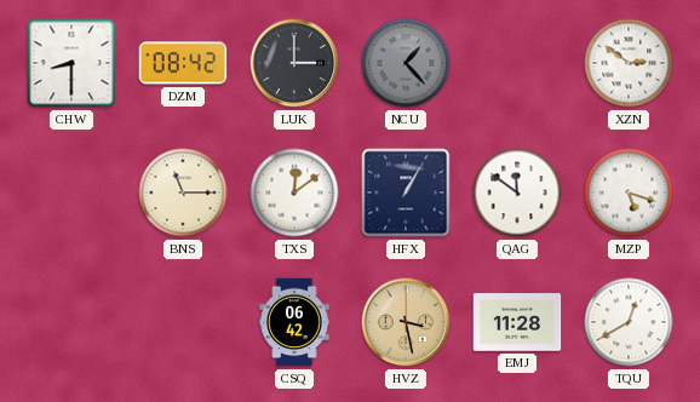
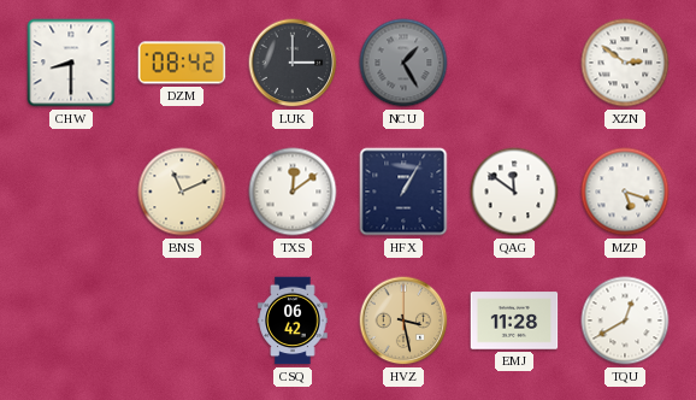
NCU: 1:23 -> 1:25
BNS: 11:15 -> 11:11
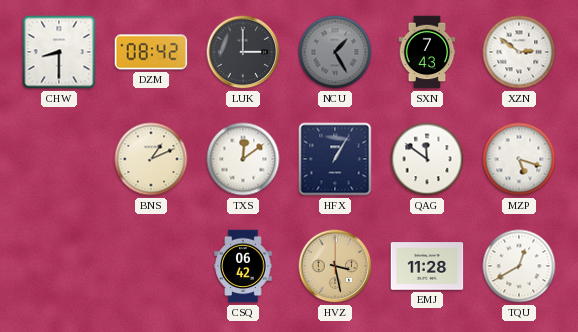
SXN: none -> 7:43
BNS: 11:11 -> 1:11
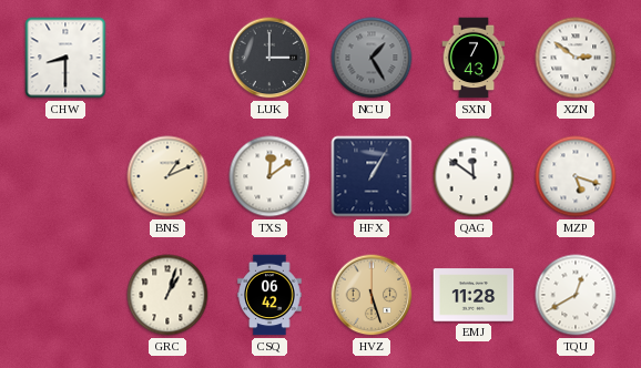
DZM: 08:42 -> none
GRC: none -> 1:03
HVZ: 3:28 -> 5:27
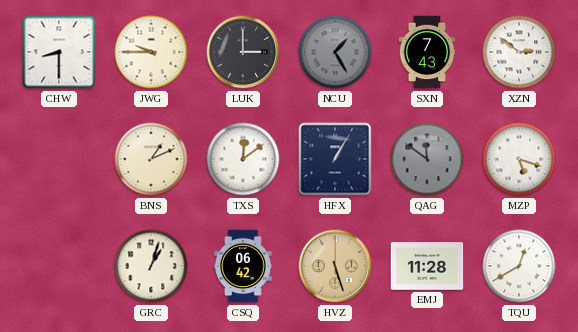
JWG: none -> 9:45
QAG dial: white -> grey
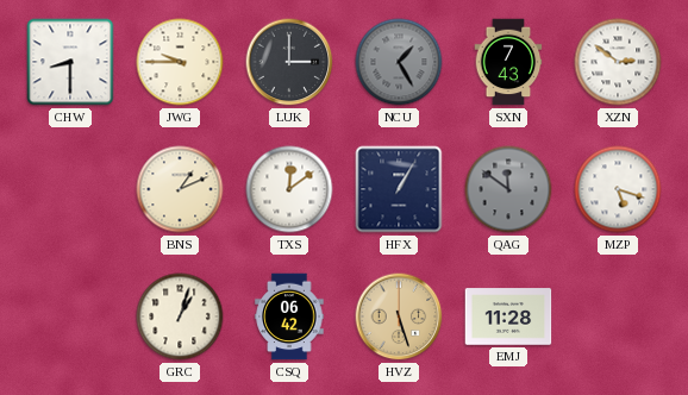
TQU: 12:40 -> none
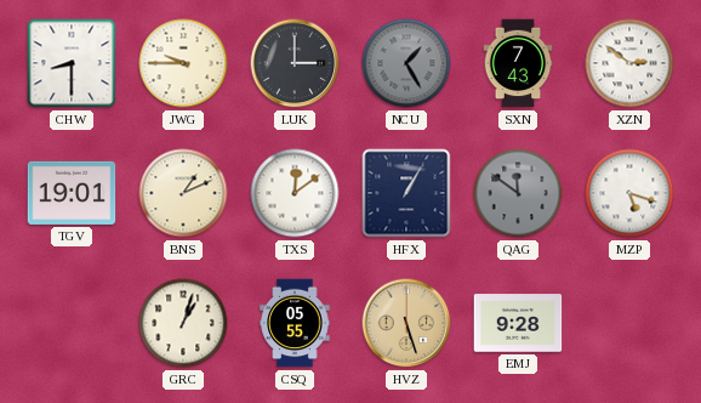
TGV: none -> 19:01
CSQ: 06:42 -> 05:55
EMJ: 11:28 -> 9:28
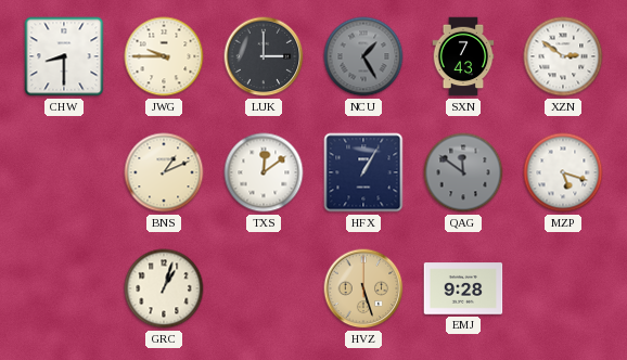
TGV: 19:01 -> none
CSQ: 05:55 -> none
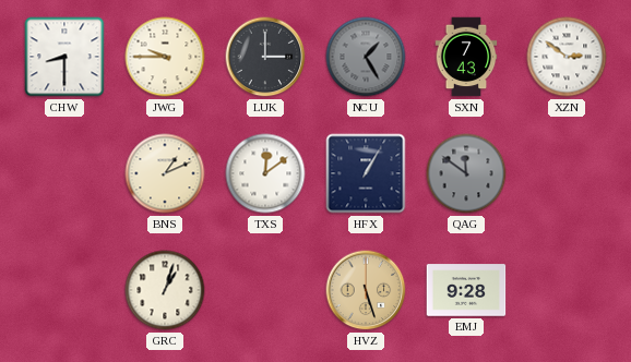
MZP: 5:18 -> none
